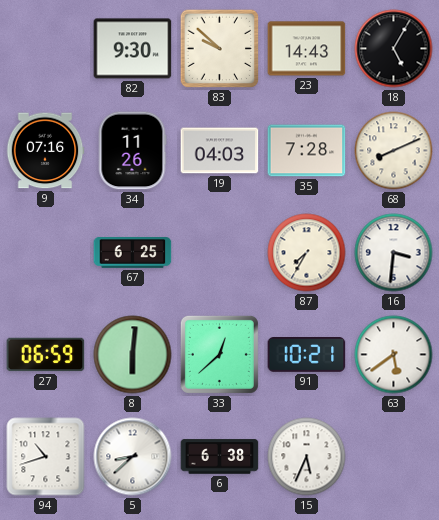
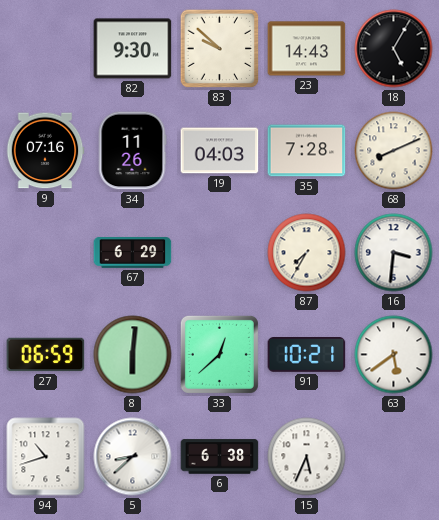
67: 6:25 -> 6:29
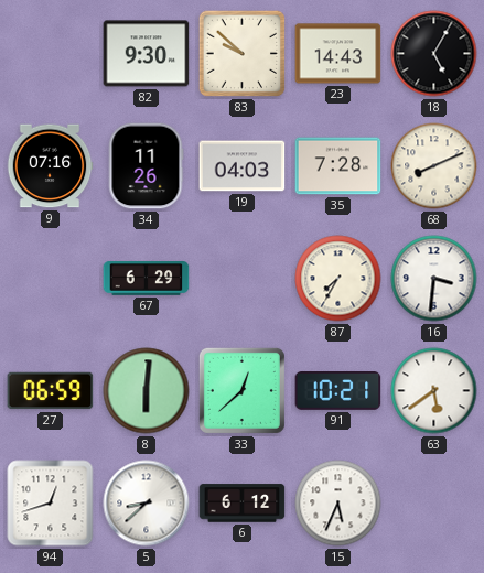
94: 10:42 -> 12:42
6: 6:38 -> 6:12
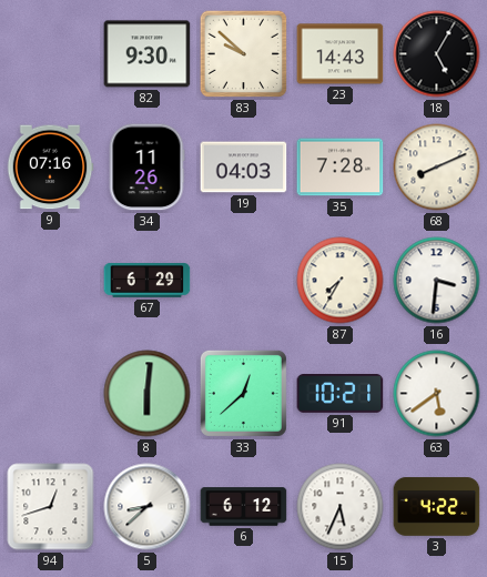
27: 06:59 -> none
3: none -> 4:22
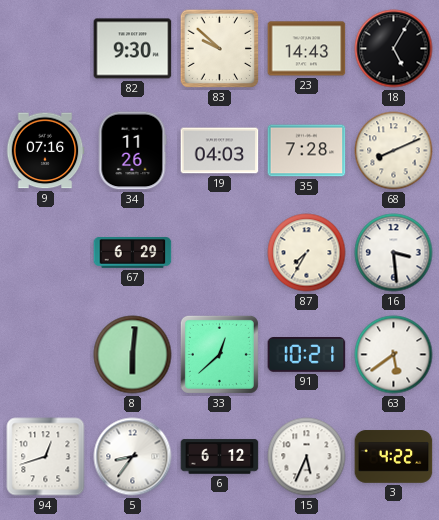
16: 3:31 -> 3:29
5: 8:38 -> 8:36
